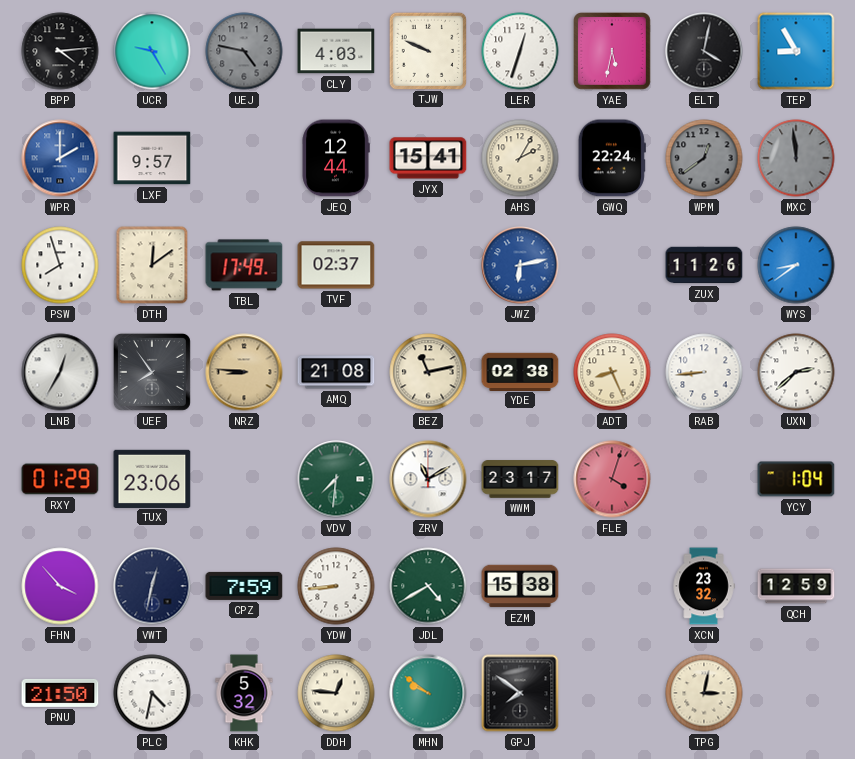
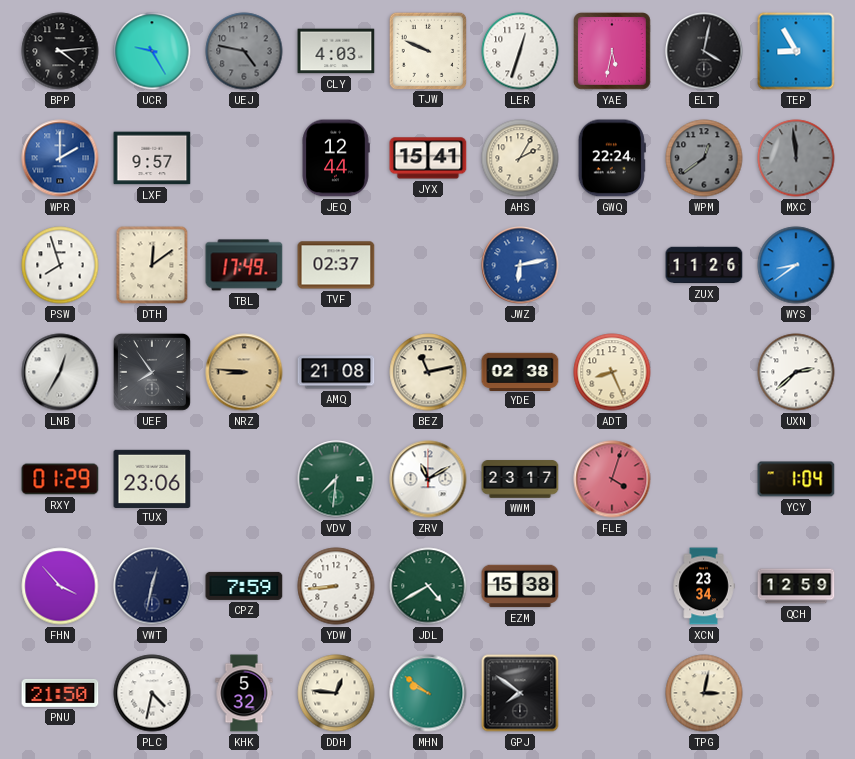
RAB: 8:44 -> none
XCN: 23:32 -> 23:34
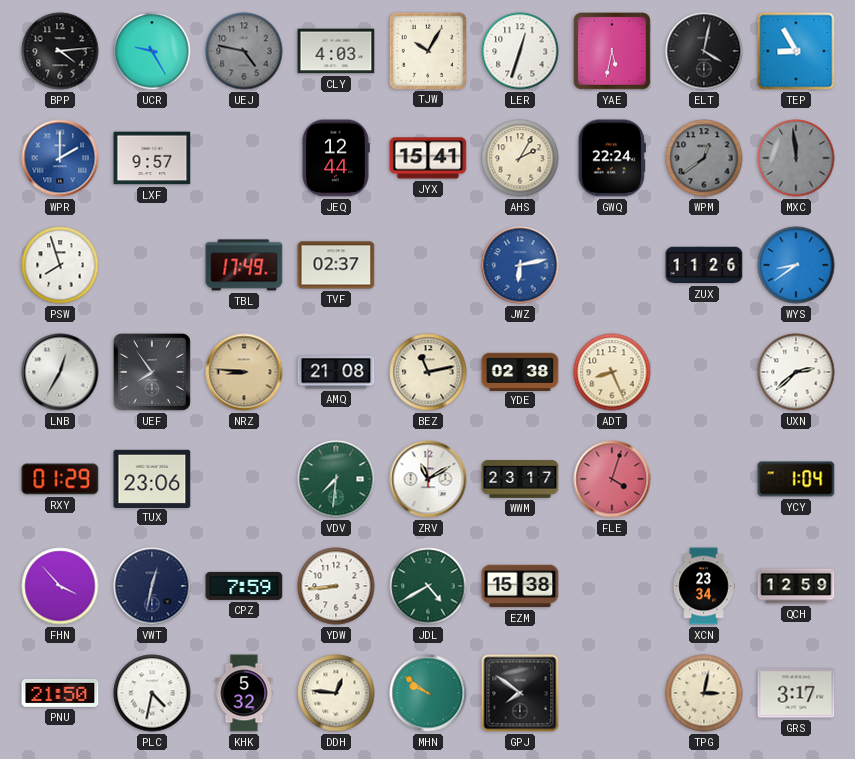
TJW: 9:49 -> 10:05
DTH: 12:09 -> none
GRS: none -> 3:17
